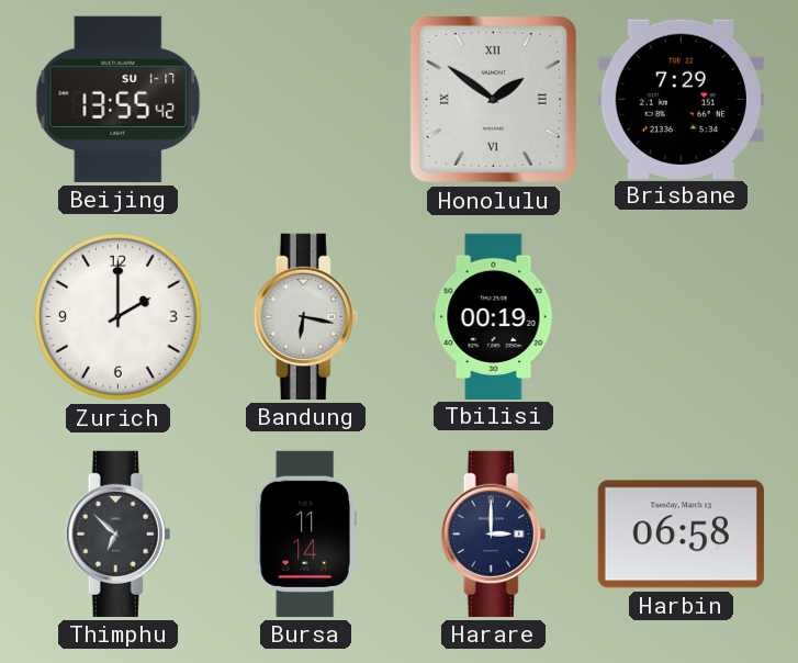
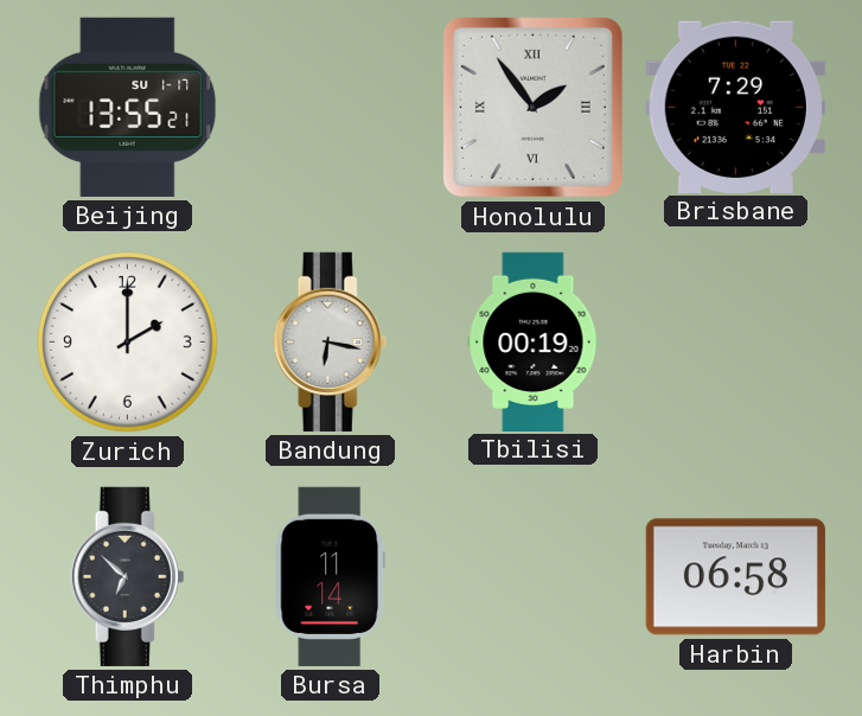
Beijing: 13:55:42 -> 13:55:21
Honolulu: 1:51 -> 1:54
Harare: 3:00 -> none
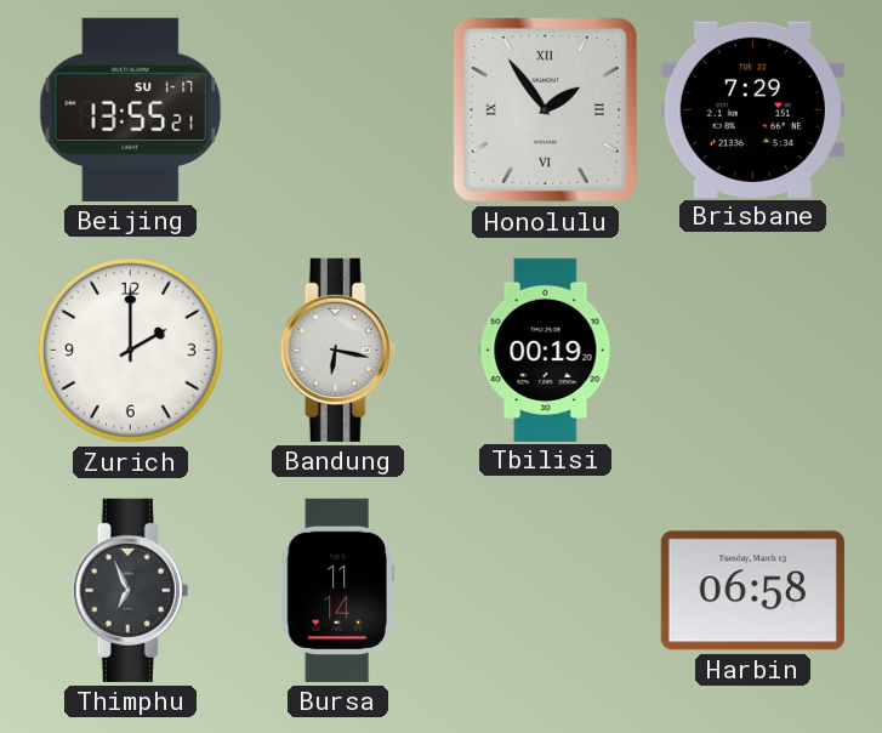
Thimphu: 6:52 -> 6:56
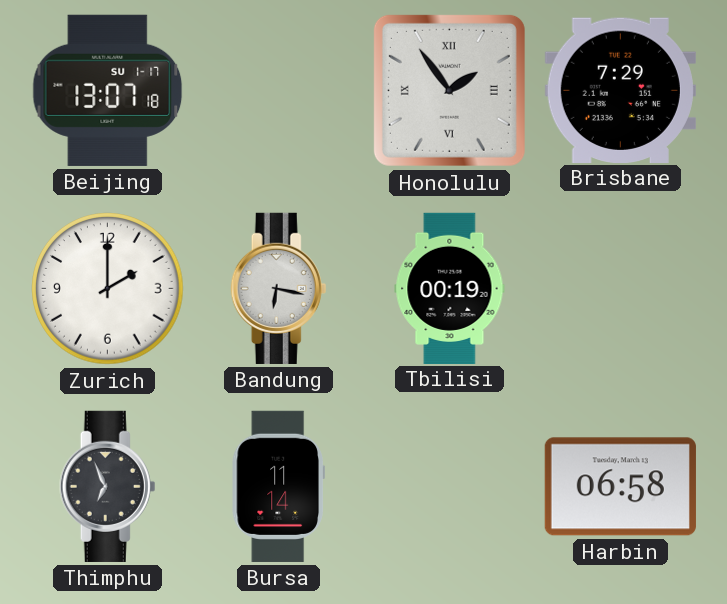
Beijing: 13:55 -> 13:07
